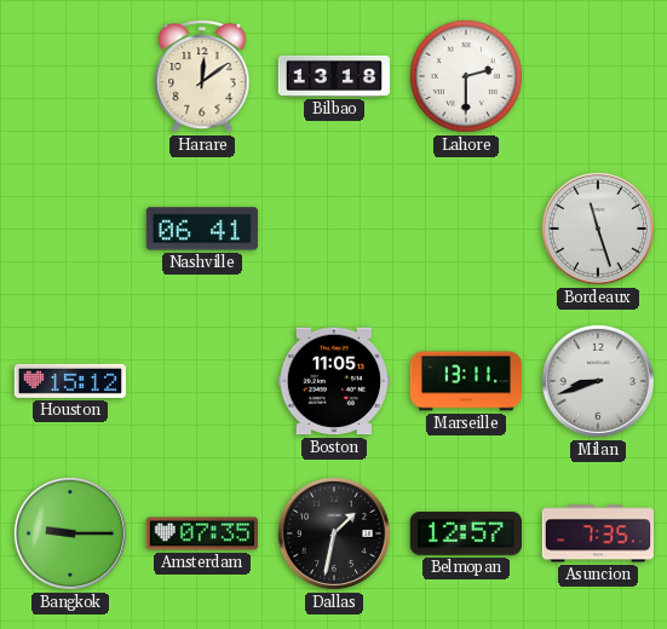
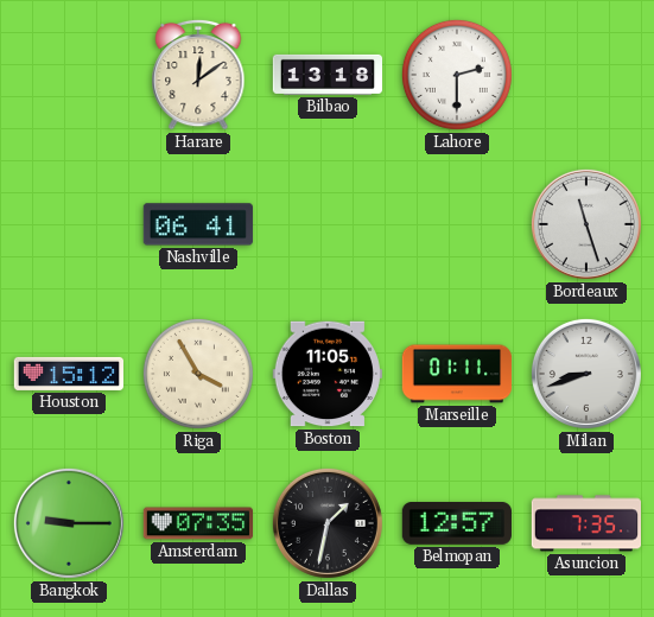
Riga: none -> 3:55
Marseille: 13:11 -> 01:11
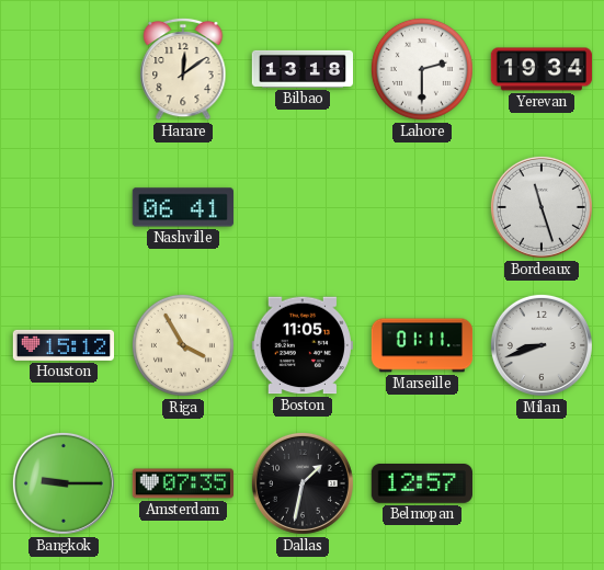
Yerevan: none -> 19:34
Asuncion: 7:35 -> none
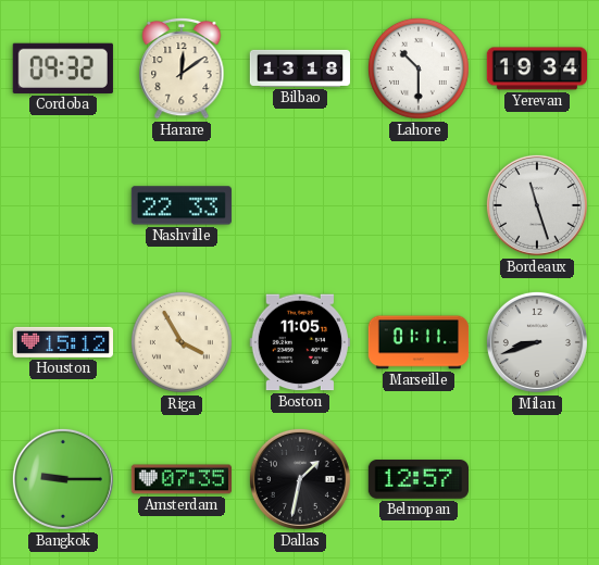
Cordoba: none -> 09:32
Lahore: 2:30 -> 10:30
Nashville: 06:41 -> 22:33
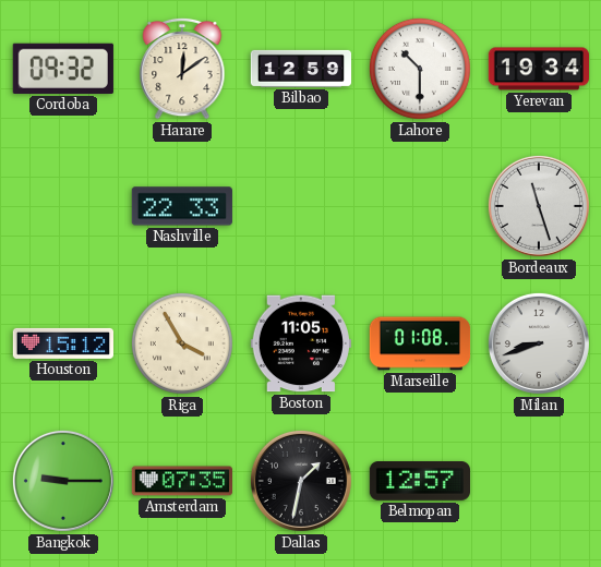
Bilbao: 13:18 -> 12:59
Marseille: 01:11 -> 01:08
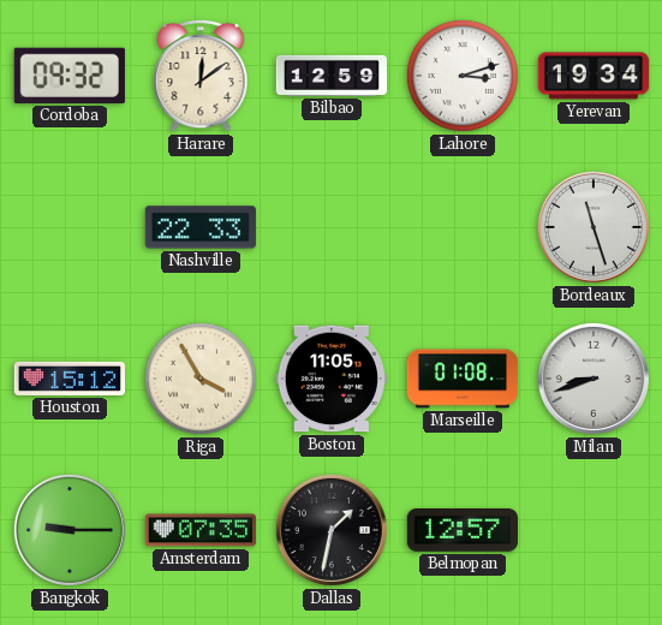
Lahore: 10:30 -> 3:12
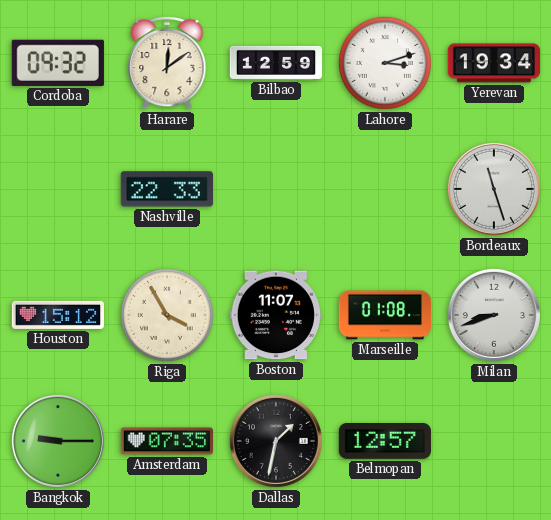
Boston: 11:05 -> 11:07
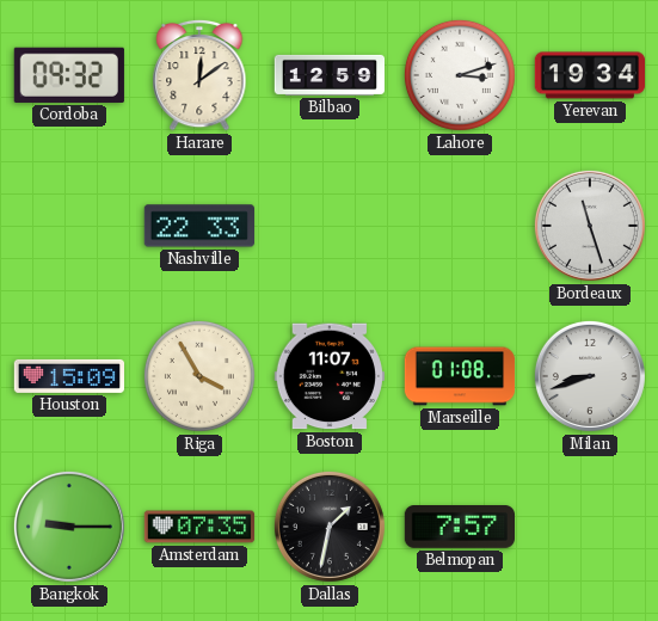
Houston: 15:12 -> 15:09
Belmopan: 12:57 -> 7:57
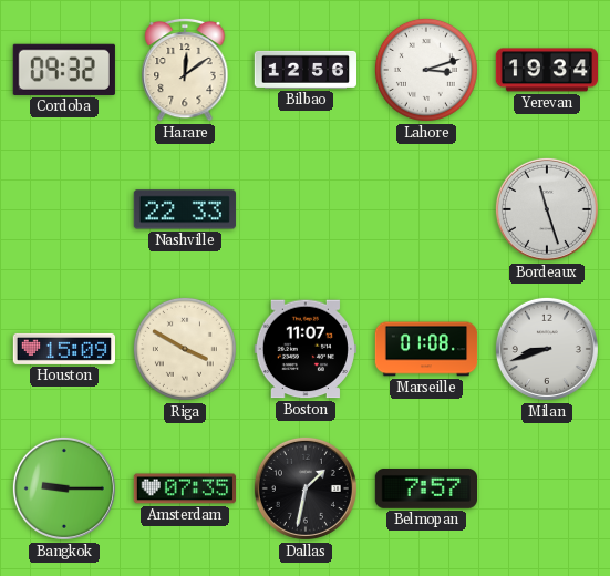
Bilbao: 12:59 -> 12:56
Riga: 3:55 -> 3:50
